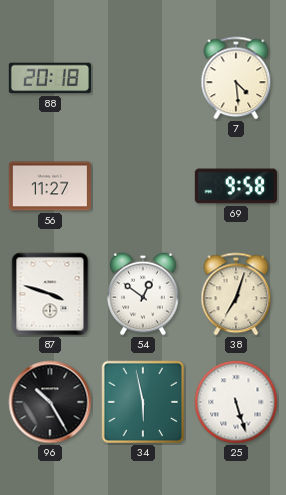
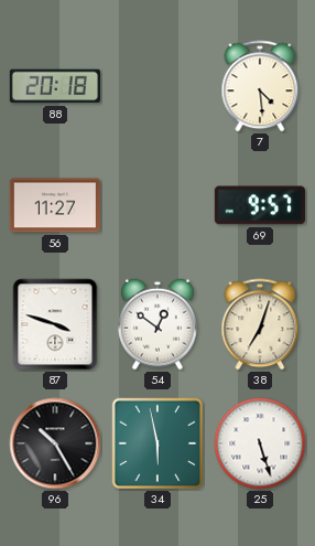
69: 9:58 -> 9:57
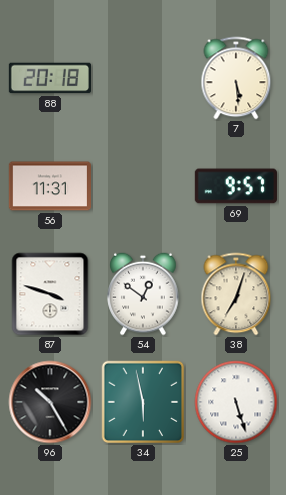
7: 4:29 -> 5:29
56: 11:27 -> 11:31
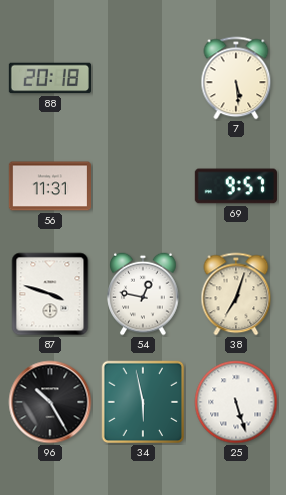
54: 12:51 -> 12:47
